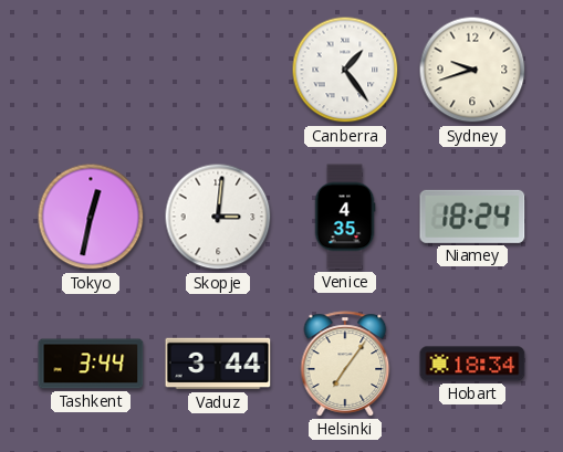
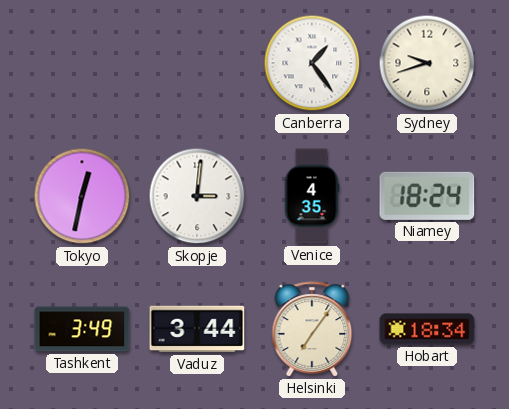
Tashkent: 3:44 -> 3:49
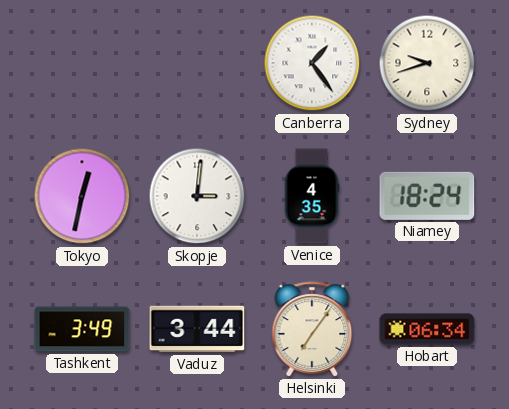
Hobart: 18:34 -> 06:34
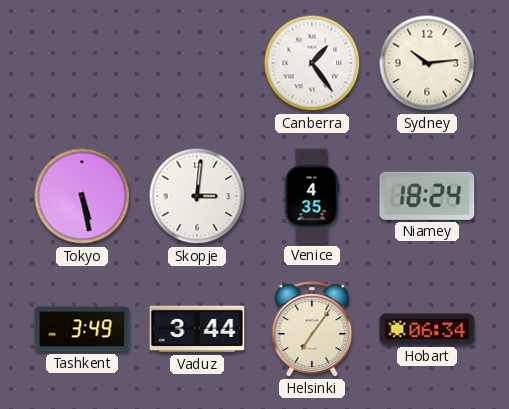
Sydney: 9:42 -> 10:14
Tokyo: 12:32 -> 5:28
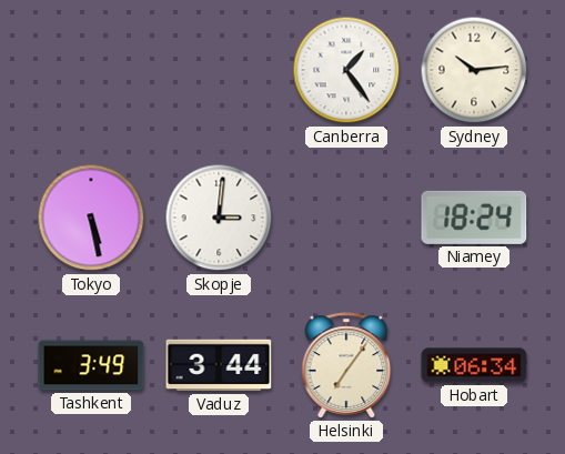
Venice: 4:35 -> none
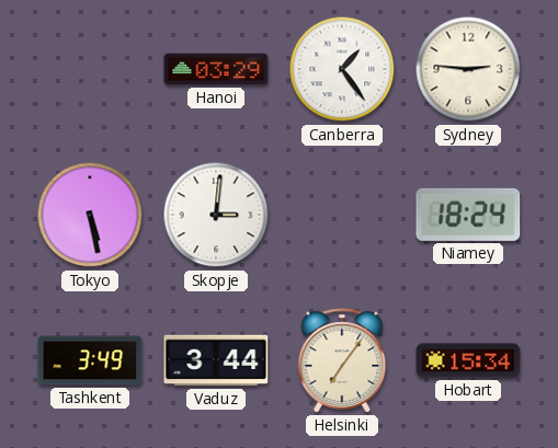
Hanoi: none -> 03:29
Sydney: 10:14 -> 2:46
Hobart: 06:34 -> 15:34
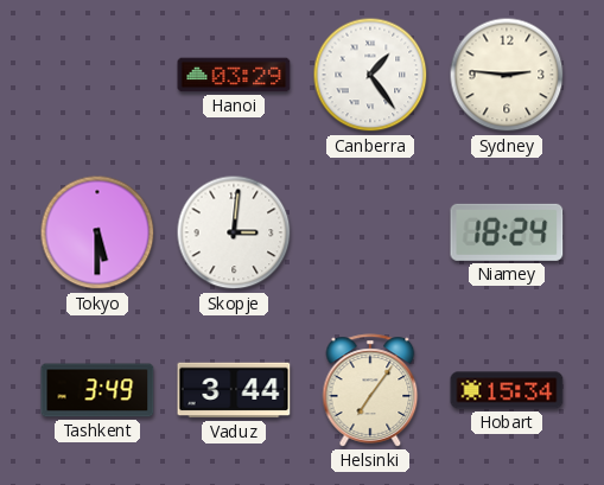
Tokyo: 5:28 -> 5:30
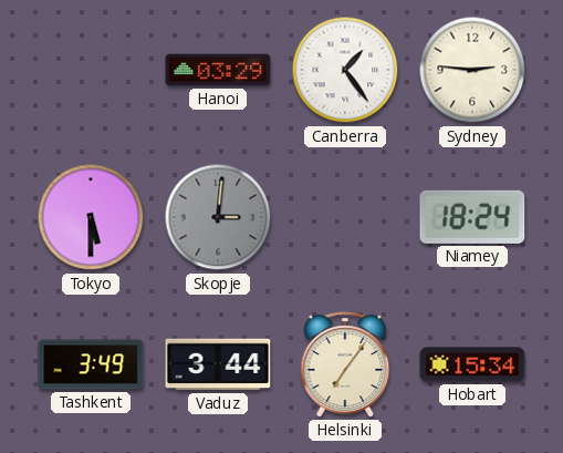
Skopje dial: white -> grey
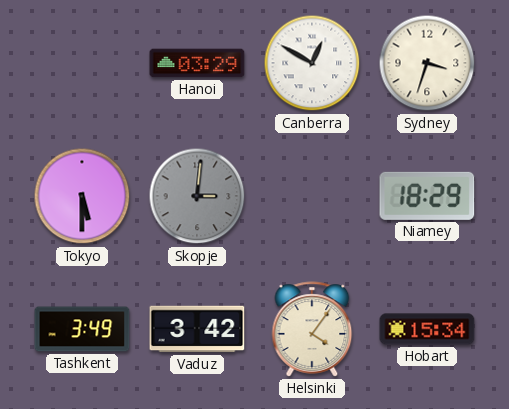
Canberra: 1:24 -> 12:50
Sydney: 2:46 -> 3:33
Niamey: 18:24 -> 18:29
Vaduz: 3:44 -> 3:42
Helsinki: 7:06 -> 4:06
